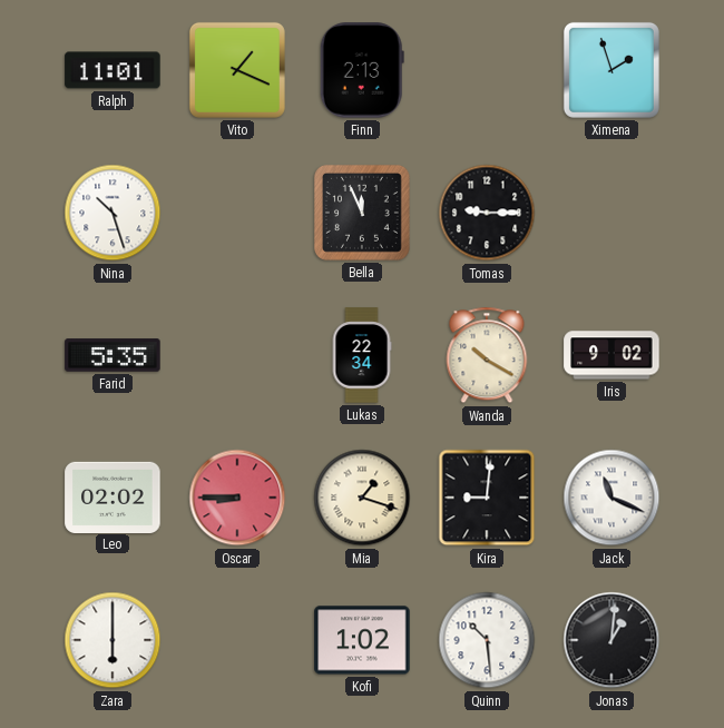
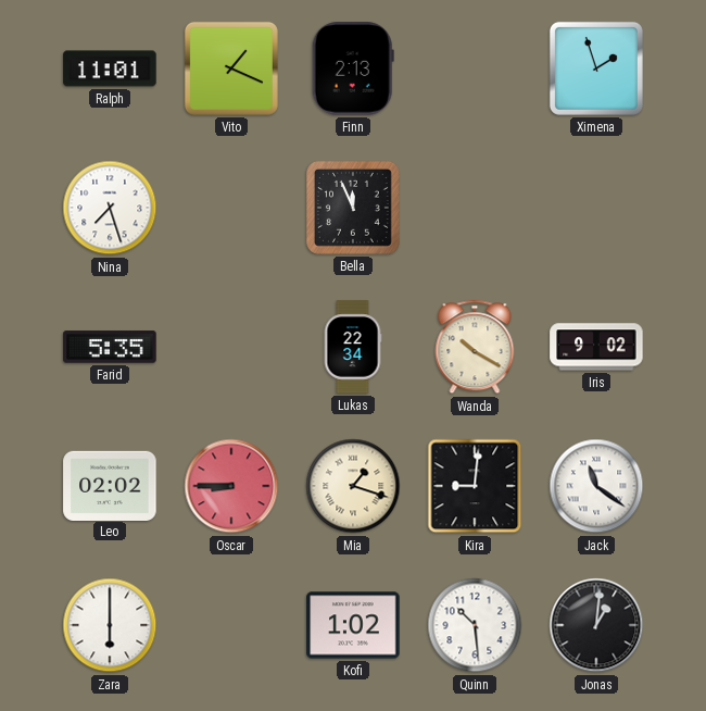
Nina: 10:27 -> 7:27
Tomas: 9:15 -> none
Jack: 11:19 -> 11:21
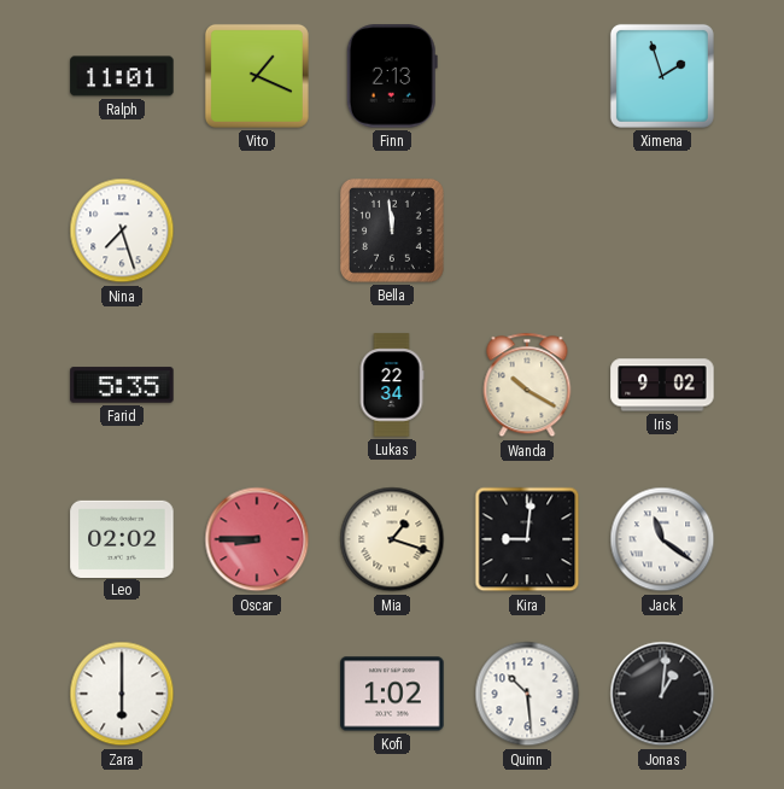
Bella: 11:56 -> 11:59
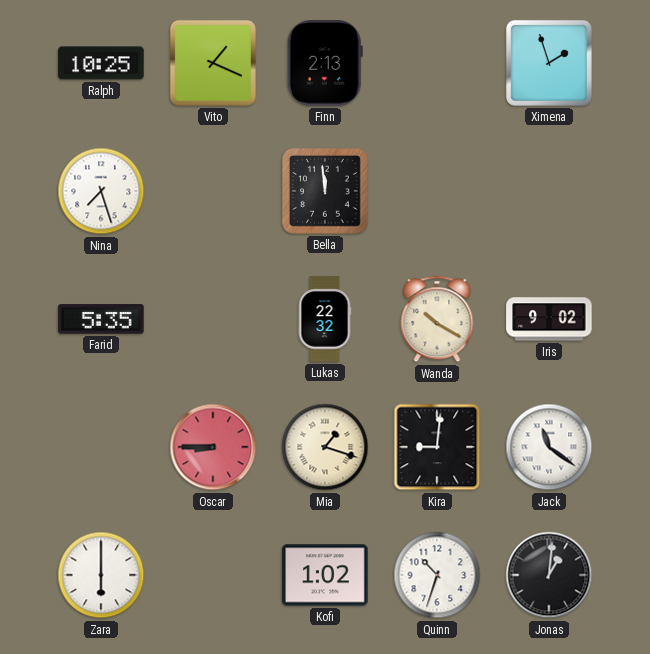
Ralph: 11:01 -> 10:25
Lukas: 22:34 -> 22:32
Leo: 02:02 -> none
Quinn: 10:29 -> 10:33
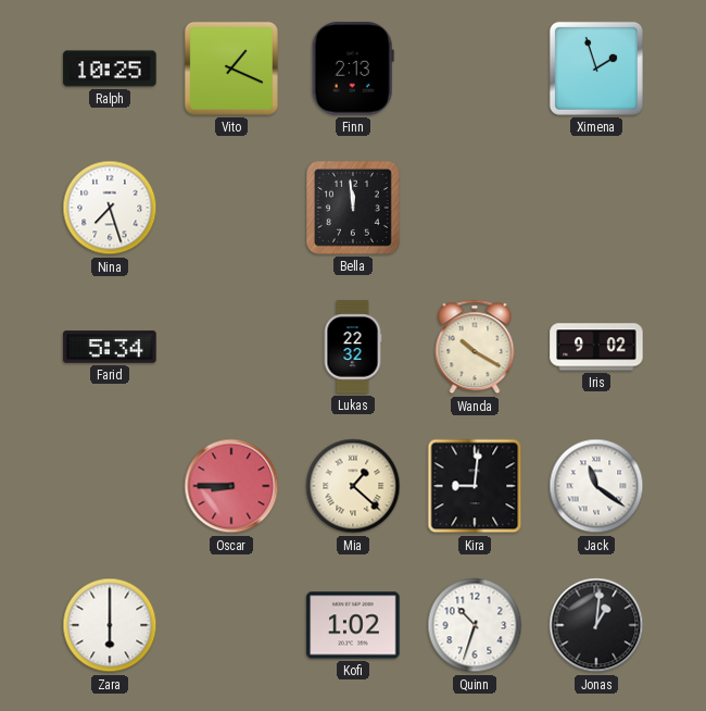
Farid: 5:35 -> 5:34
Mia: 1:18 -> 1:22
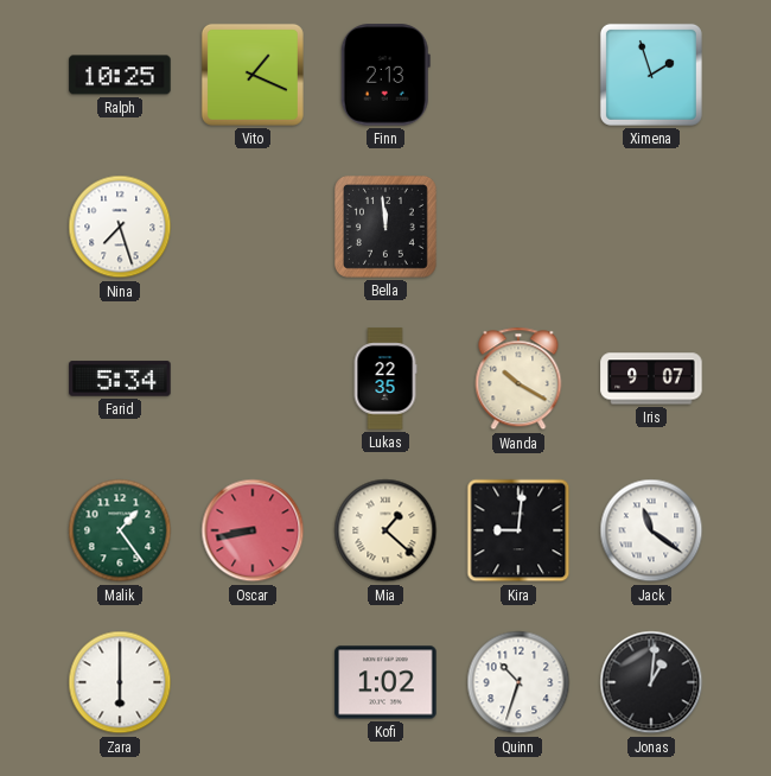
Lukas: 22:32 -> 22:35
Iris: 9:02 -> 9:07
Malik: none -> 1:24
Oscar: 8:45 -> 8:43
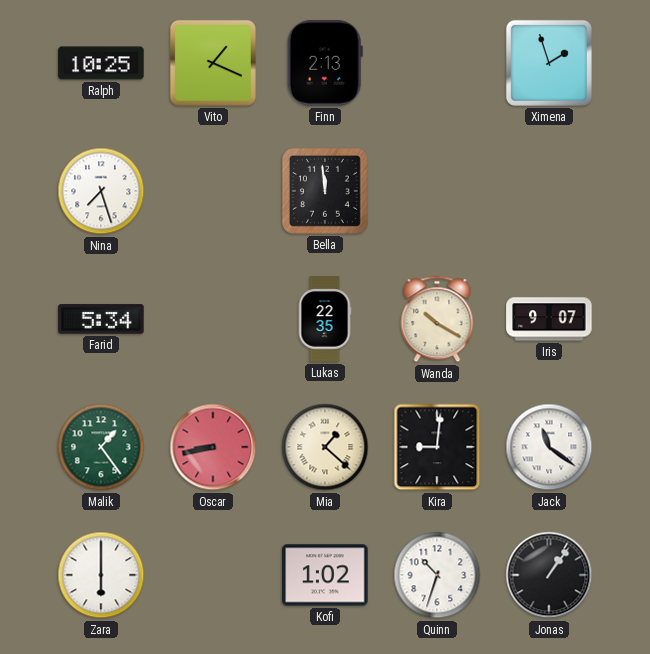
Jonas: 1:01 -> 1:06
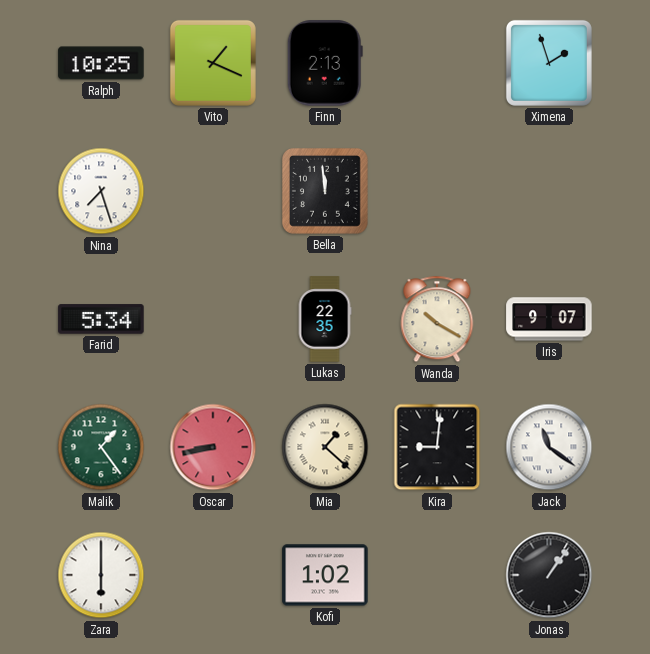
Quinn: 10:33 -> none
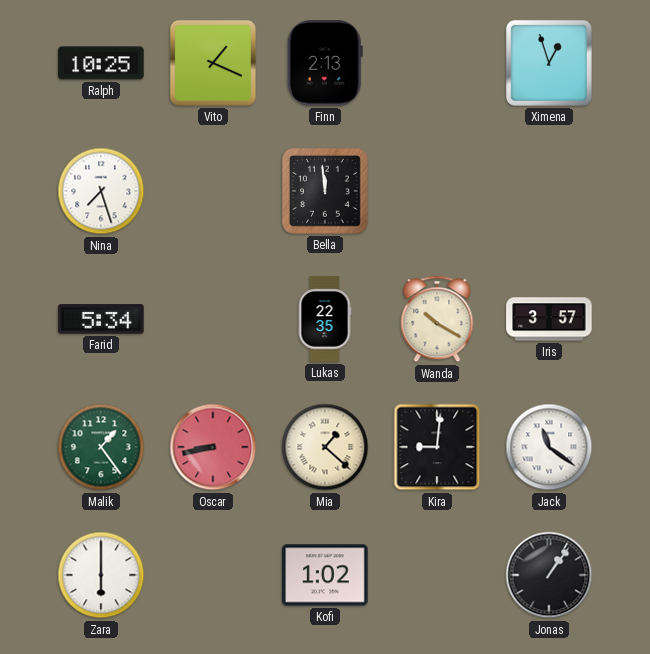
Ximena: 1:57 -> 12:57
Iris: 9:07 -> 3:57
